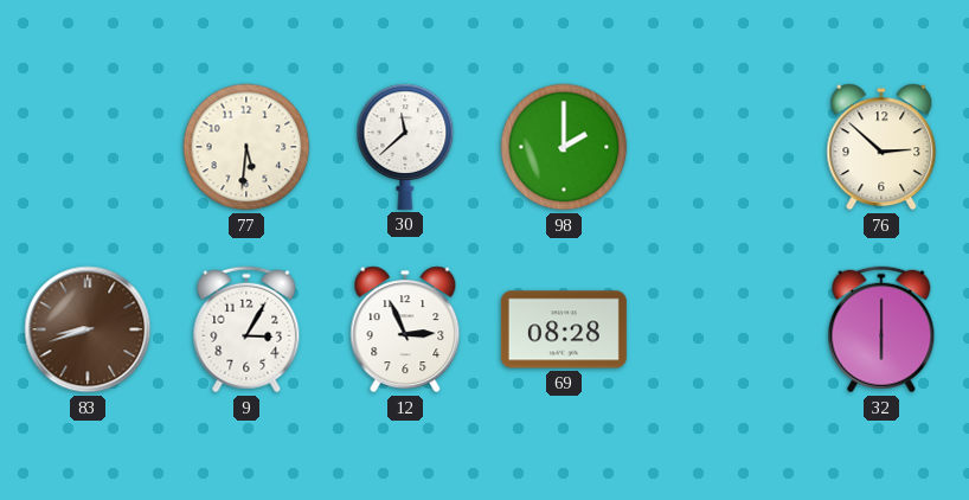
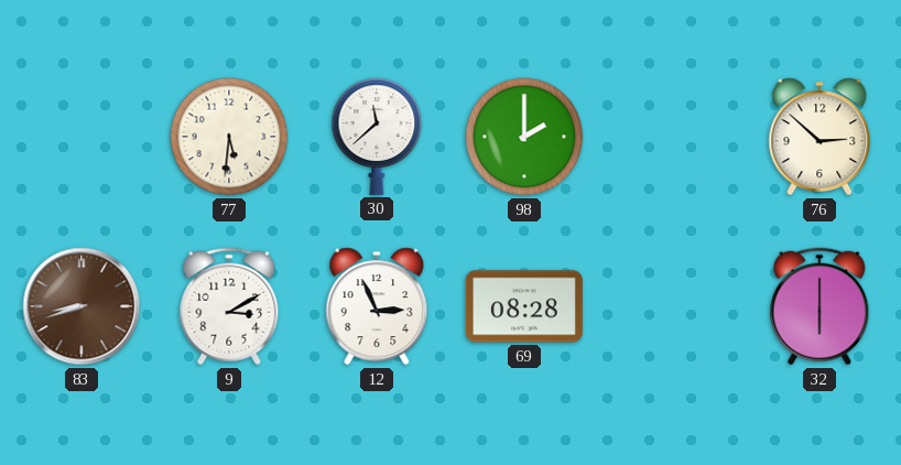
9: 3:05 -> 3:10
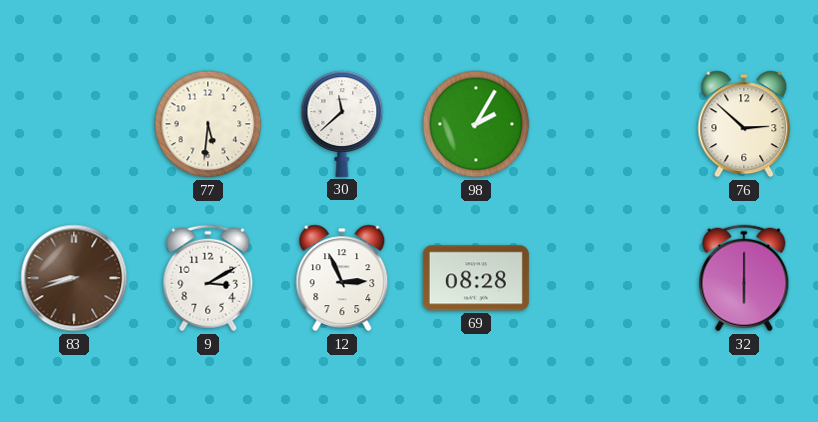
98: 2:00 -> 2:05
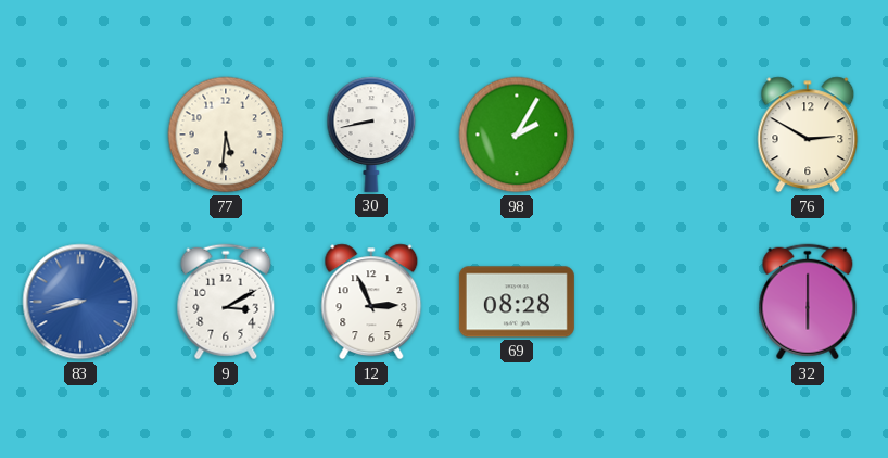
30: 11:38 -> 8:43
76: 2:52 -> 2:50
83 dial: brown -> blue
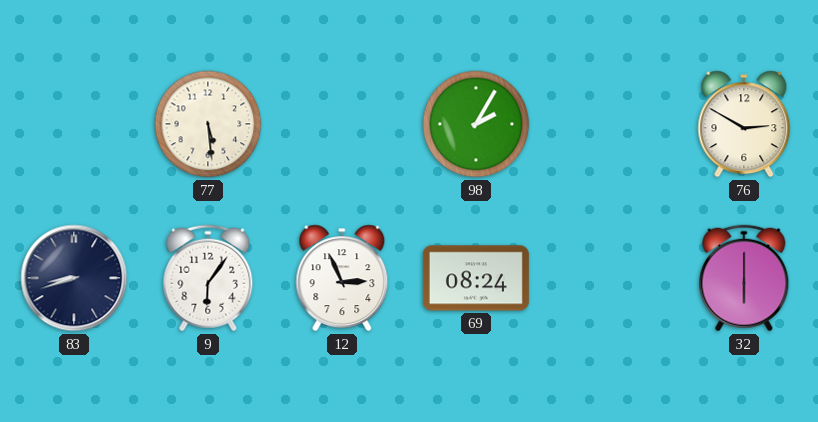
77: 5:31 -> 5:29
30: 8:43 -> none
83 dial: blue -> navy
9: 3:10 -> 6:06
69: 08:28 -> 08:24
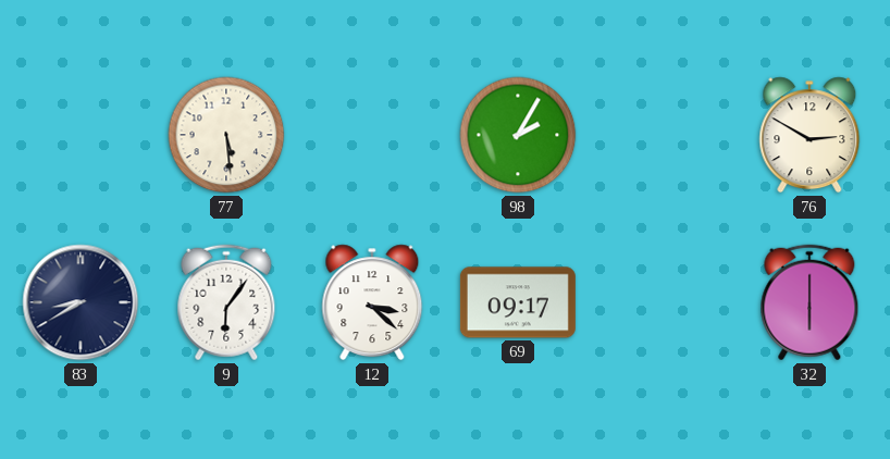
83: 8:42 -> 8:40
12: 2:56 -> 3:22
69: 08:24 -> 09:17
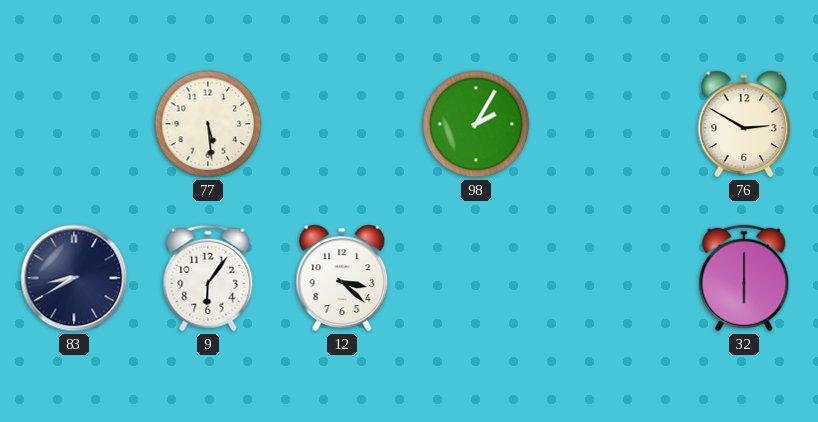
69: 09:17 -> none
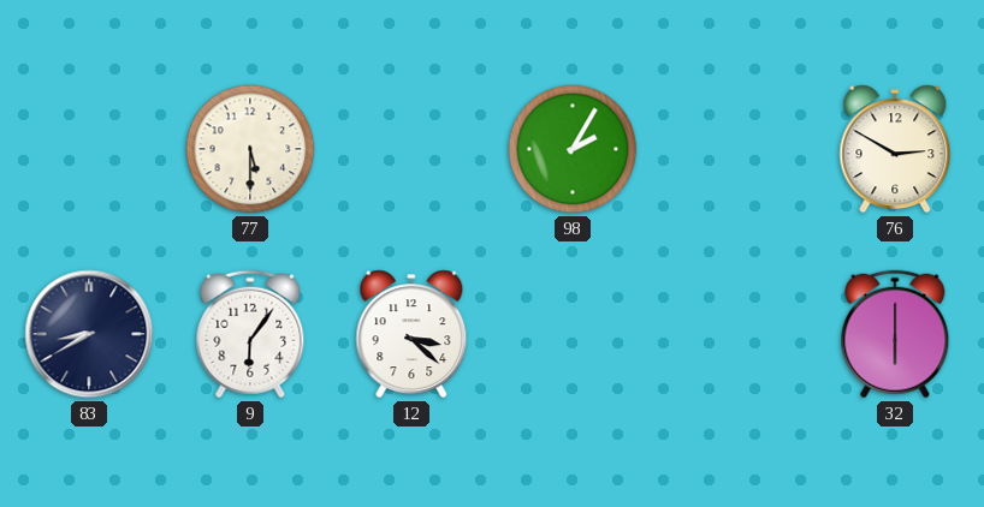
77: 5:29 -> 5:30
